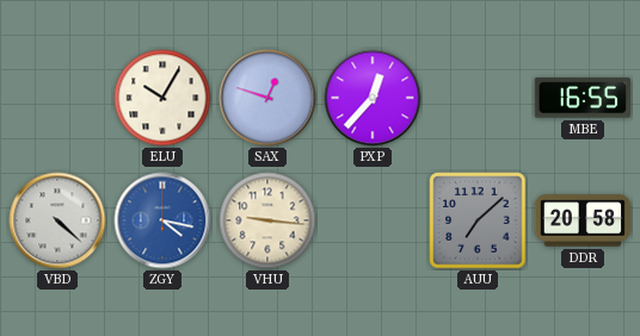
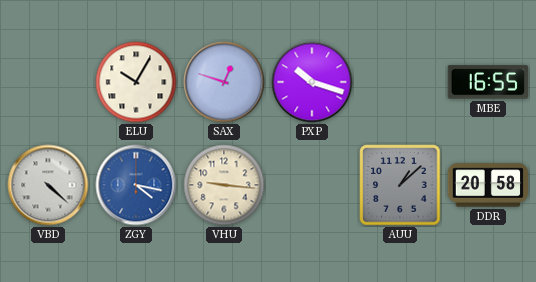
PXP: 12:37 -> 10:18
AUU: 7:08 -> 1:08
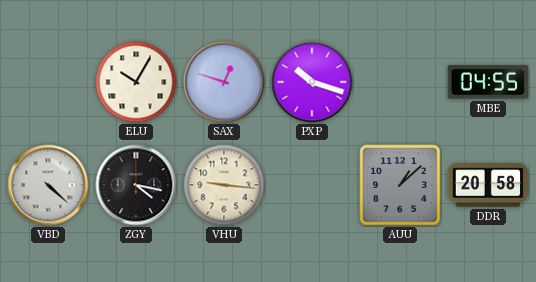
MBE: 16:55 -> 04:55
ZGY dial: blue -> black
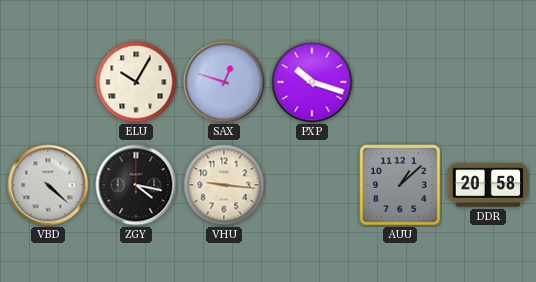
MBE: 04:55 -> none
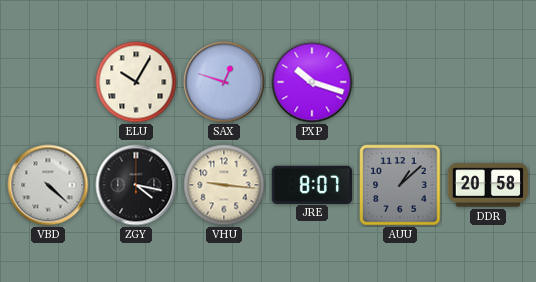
JRE: none -> 8:07
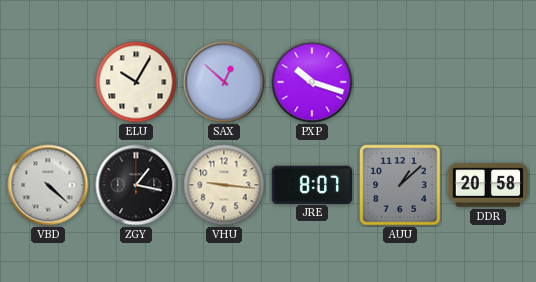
SAX: 12:48 -> 12:52
ZGY: 4:17 -> 1:17
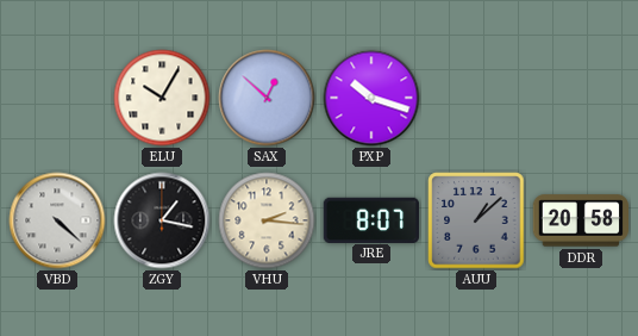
VHU: 9:16 -> 2:16
